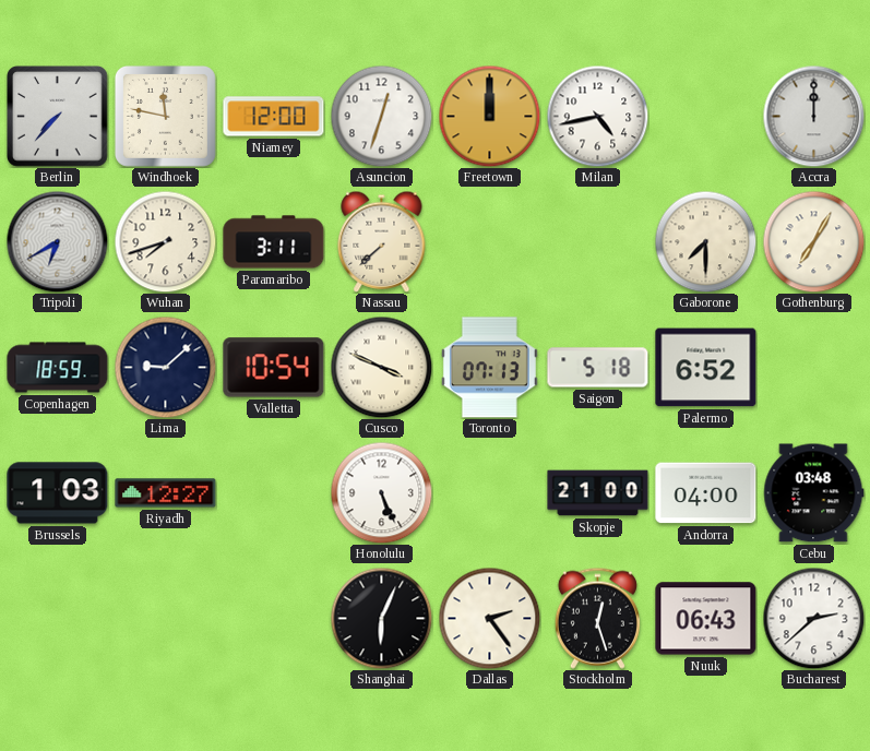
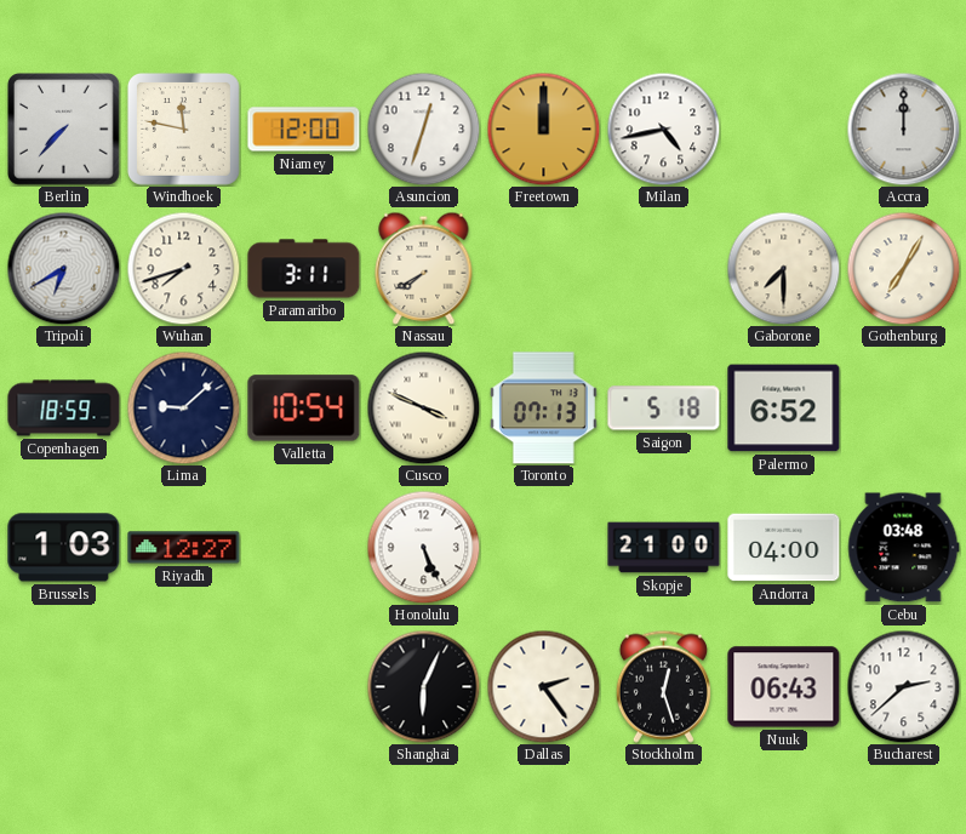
Nassau: 7:38 -> 7:40
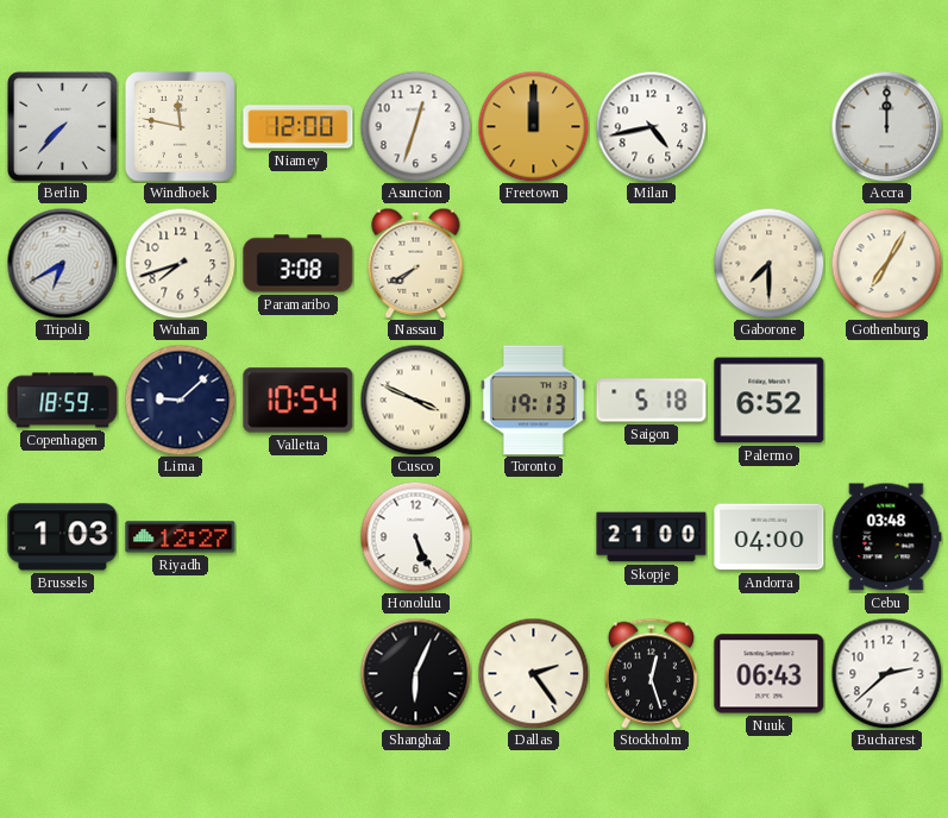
Paramaribo: 3:11 -> 3:08
Toronto: 07:13 -> 19:13
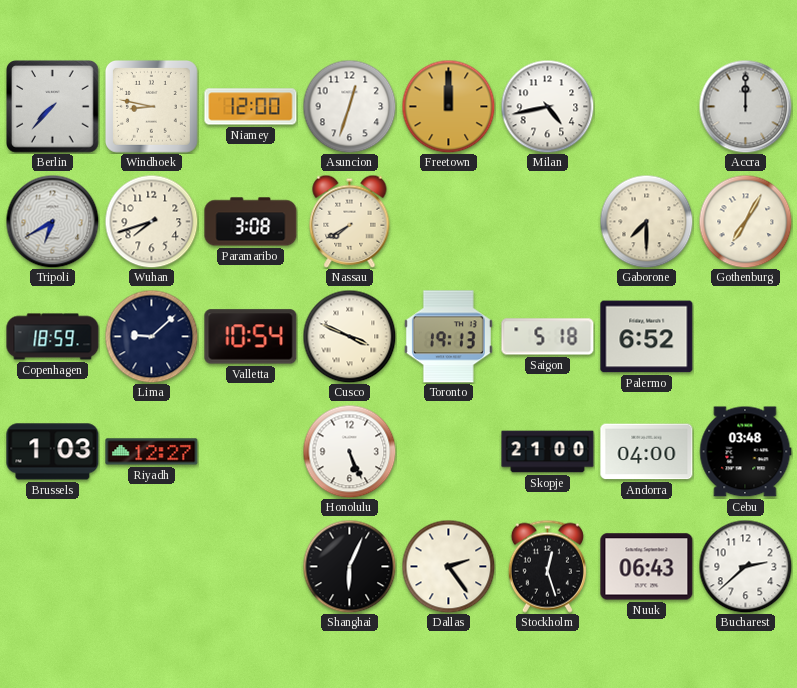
Windhoek: 11:47 -> 8:47
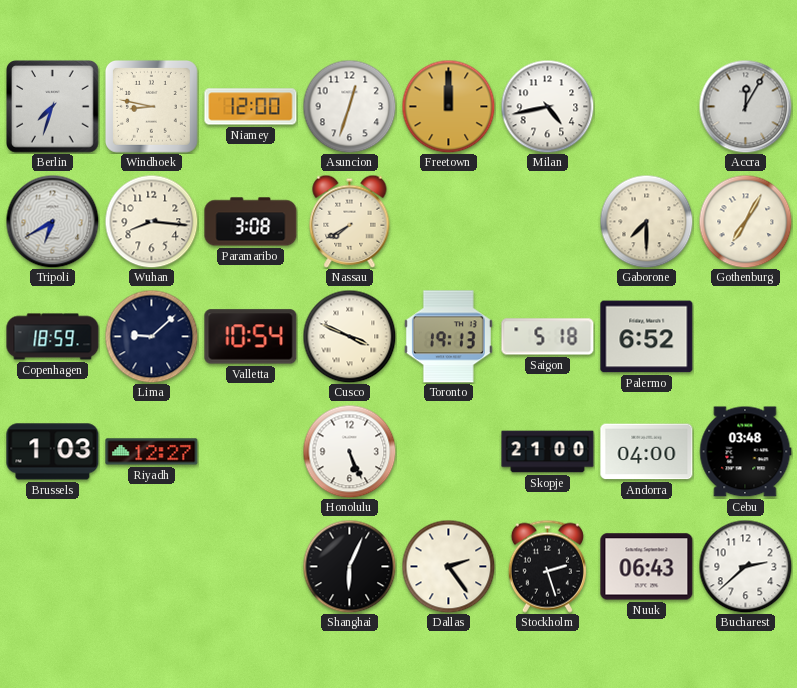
Berlin: 7:37 -> 7:33
Accra: 12:00 -> 12:05
Wuhan: 7:42 -> 8:16
Stockholm: 12:27 -> 2:27
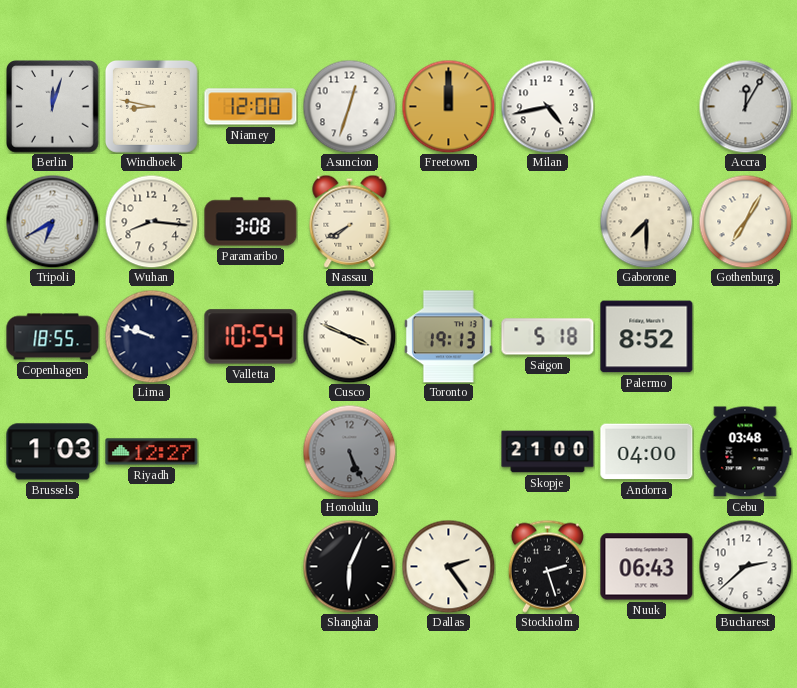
Berlin: 7:33 -> 12:03
Copenhagen: 18:59 -> 18:55
Lima: 9:08 -> 9:48
Palermo: 6:52 -> 8:52
Honolulu dial: white -> grey
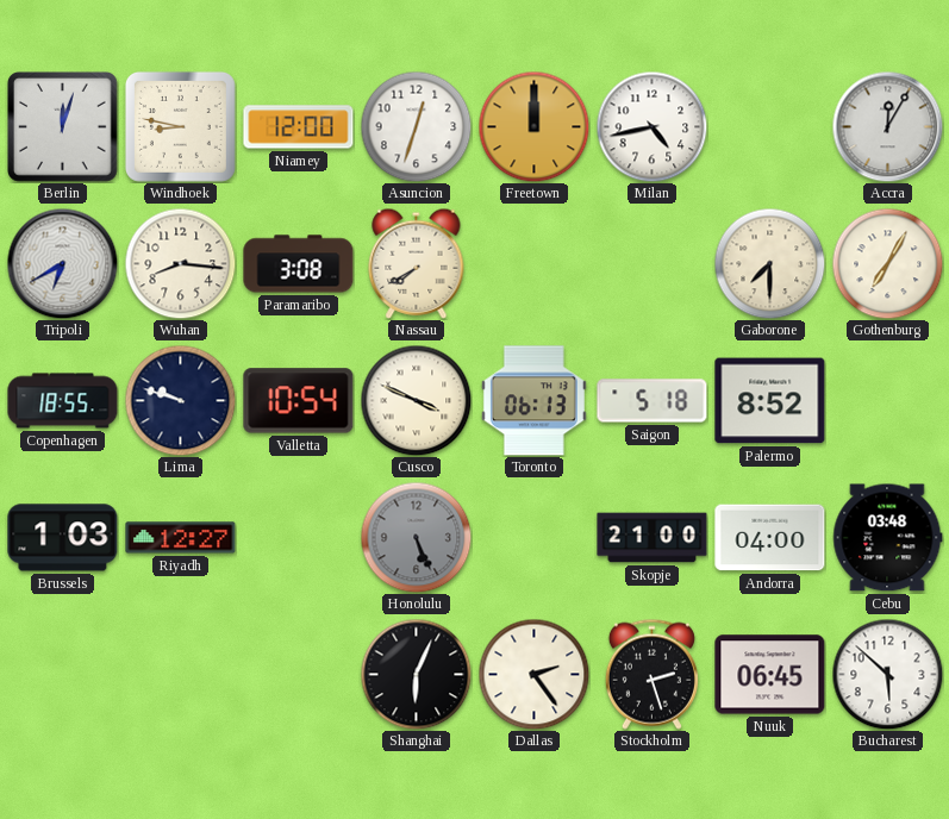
Toronto: 19:13 -> 06:13
Nuuk: 06:43 -> 06:45
Bucharest: 2:38 -> 5:52
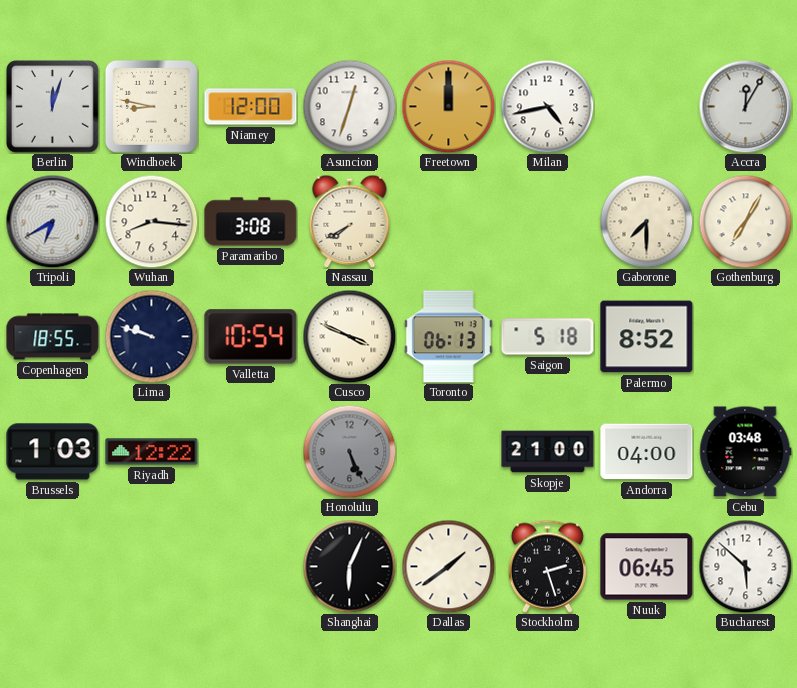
Riyadh: 12:27 -> 12:22
Dallas: 2:24 -> 1:39
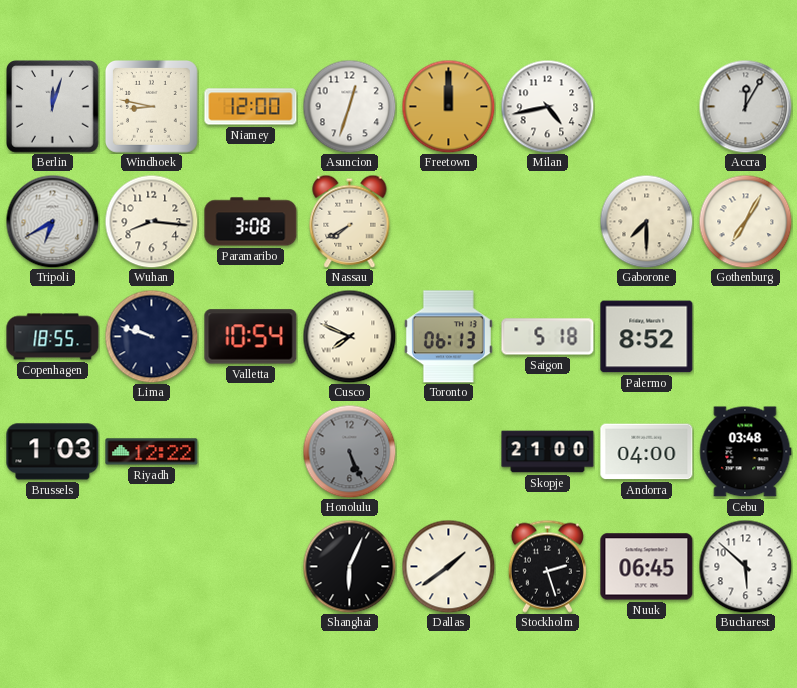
Cusco: 3:49 -> 7:49
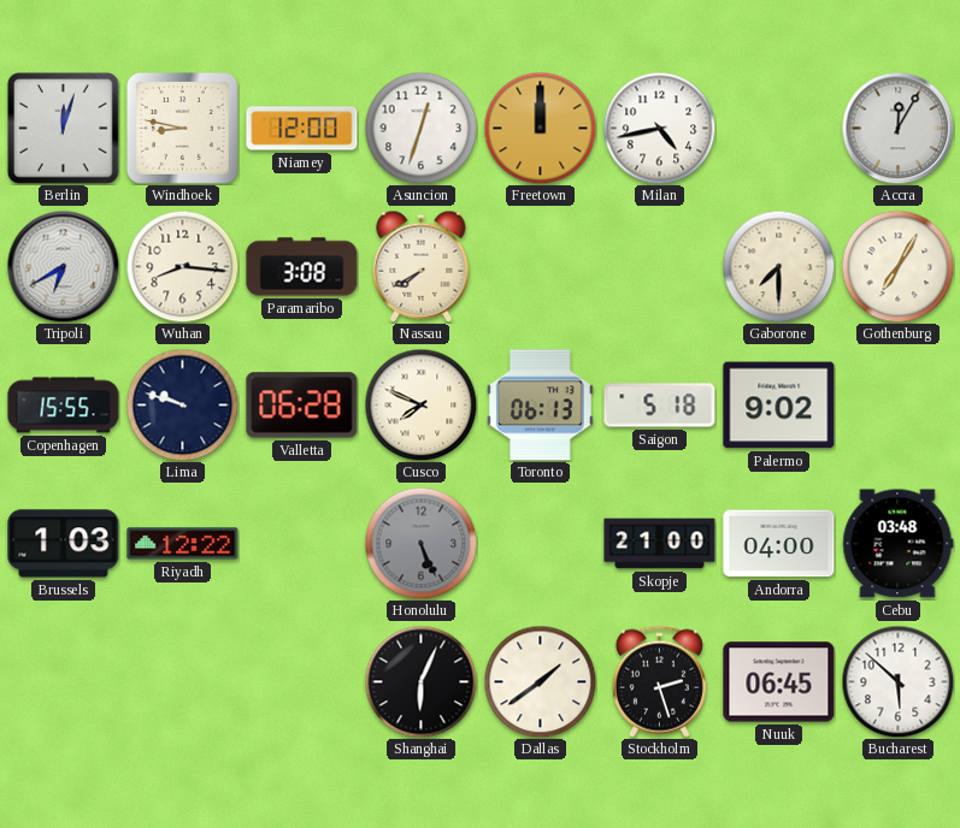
Copenhagen: 18:55 -> 15:55
Valletta: 10:54 -> 06:28
Palermo: 8:52 -> 9:02
